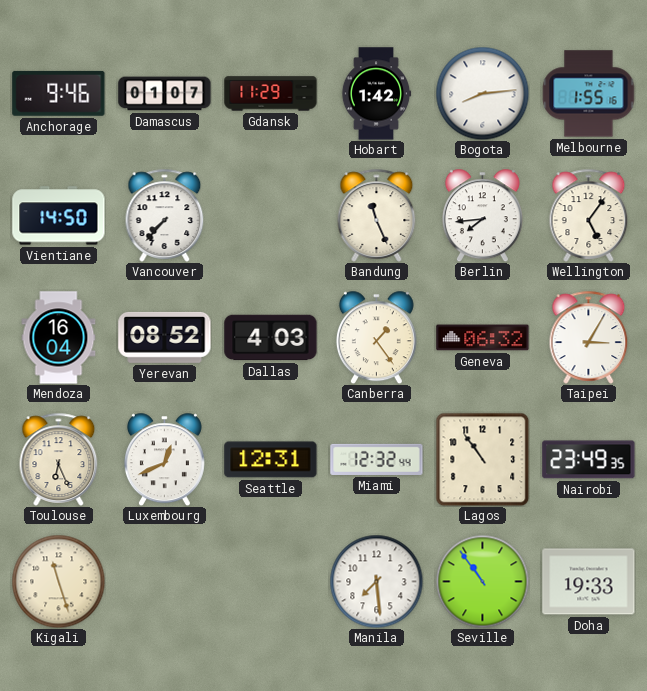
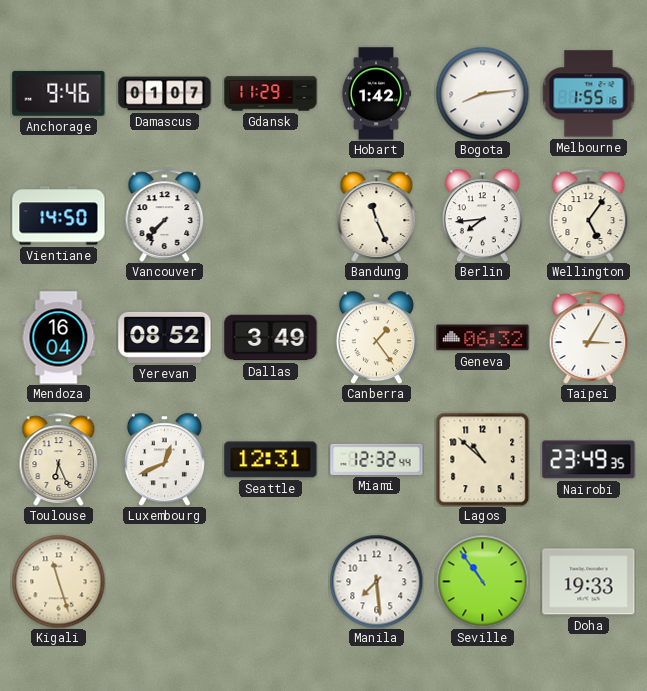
Dallas: 4:03 -> 3:49
Lagos: 10:54 -> 10:52
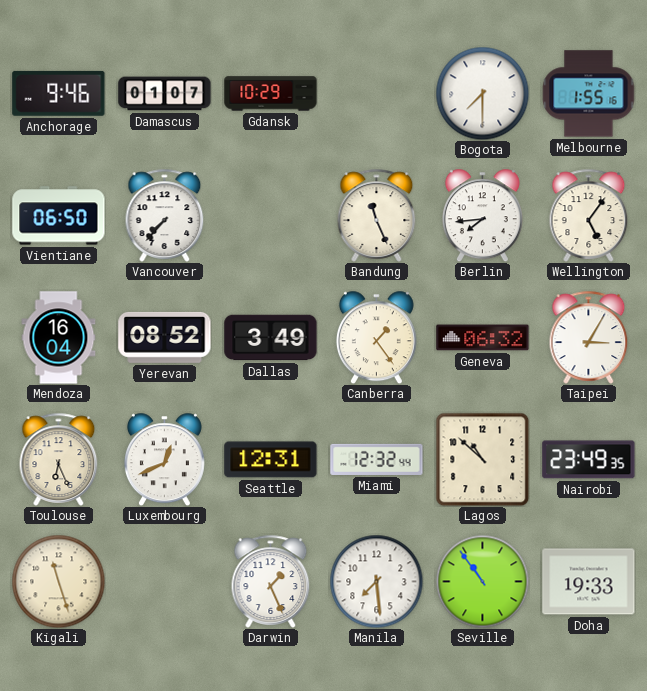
Gdansk: 11:29 -> 10:29
Hobart: 1:42 -> none
Bogota: 8:14 -> 7:30
Vientiane: 14:50 -> 06:50
Darwin: none -> 1:26
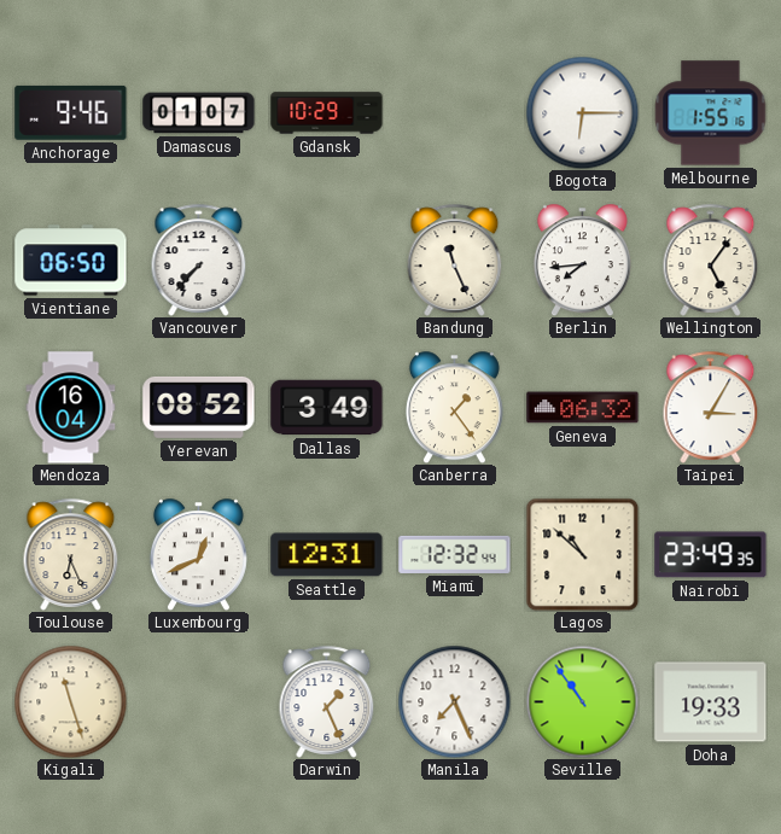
Bogota: 7:30 -> 6:15
Manila: 7:29 -> 7:26
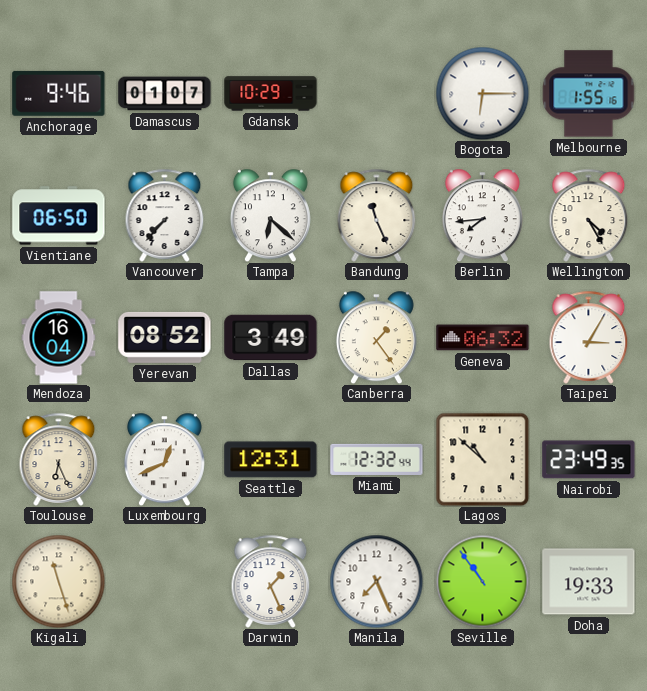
Tampa: none -> 6:22
Wellington: 5:06 -> 4:25
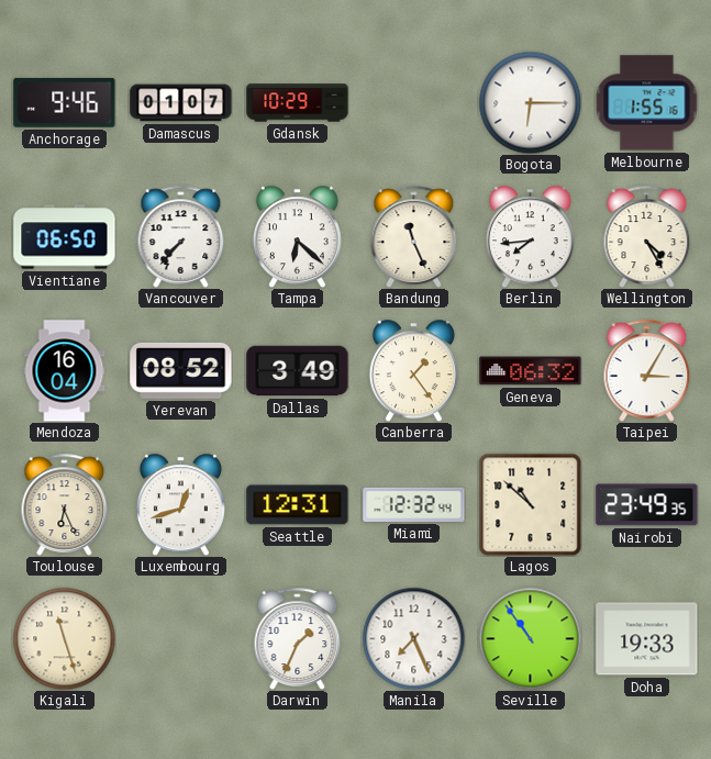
Luxembourg: 12:41 -> 12:42
Darwin: 1:26 -> 1:34
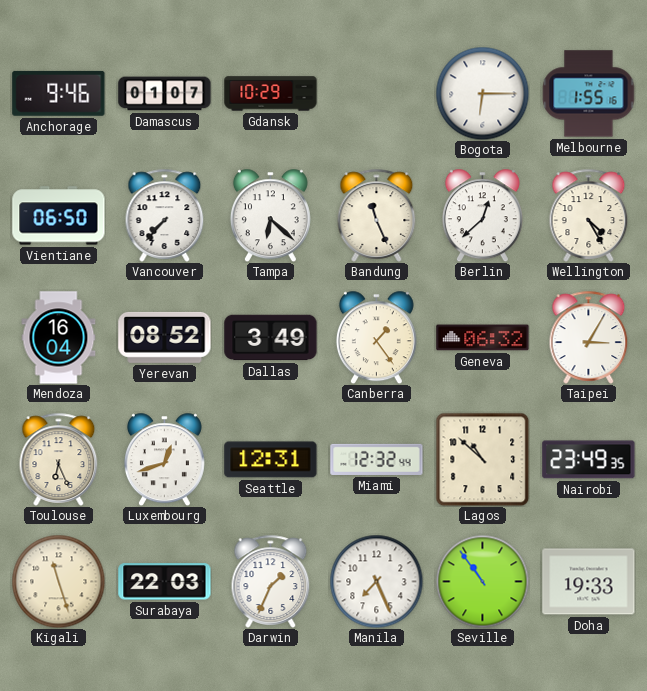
Berlin: 7:44 -> 12:38
Surabaya: none -> 22:03
